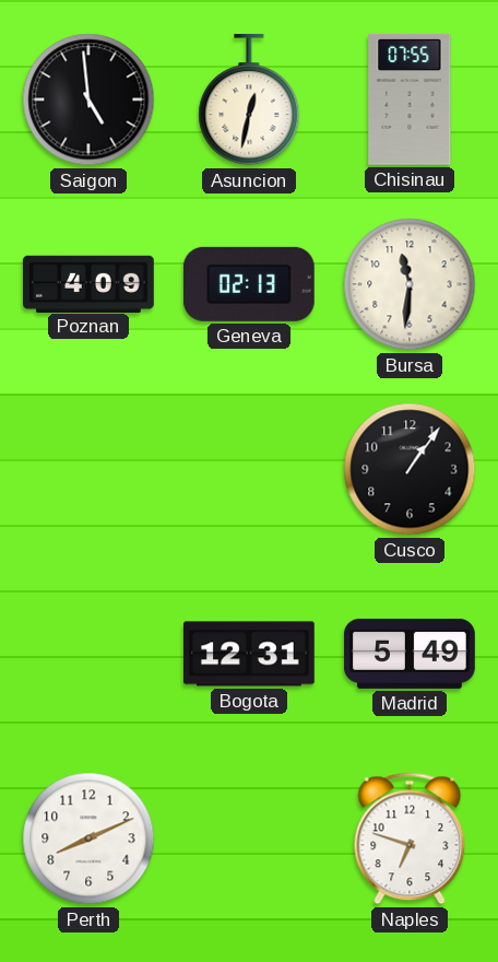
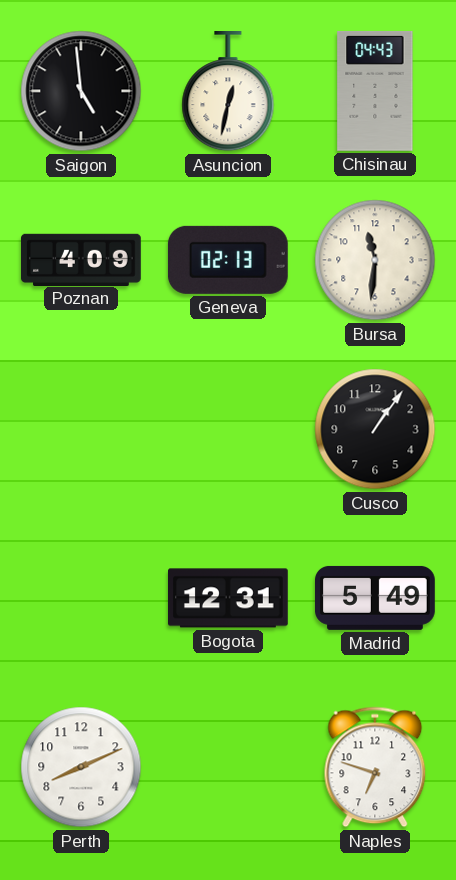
Chisinau: 07:55 -> 04:43
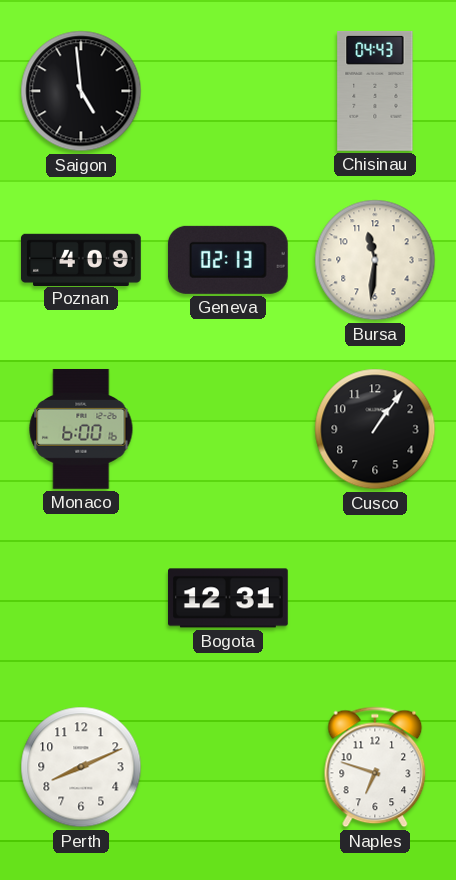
Asuncion: 12:32 -> none
Monaco: none -> 6:00
Madrid: 5:49 -> none
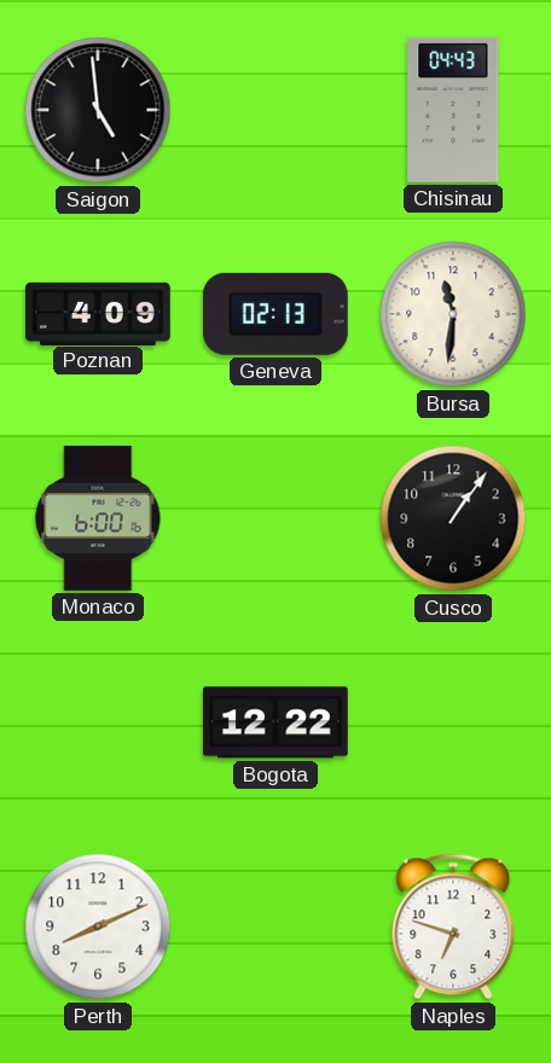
Bogota: 12:31 -> 12:22
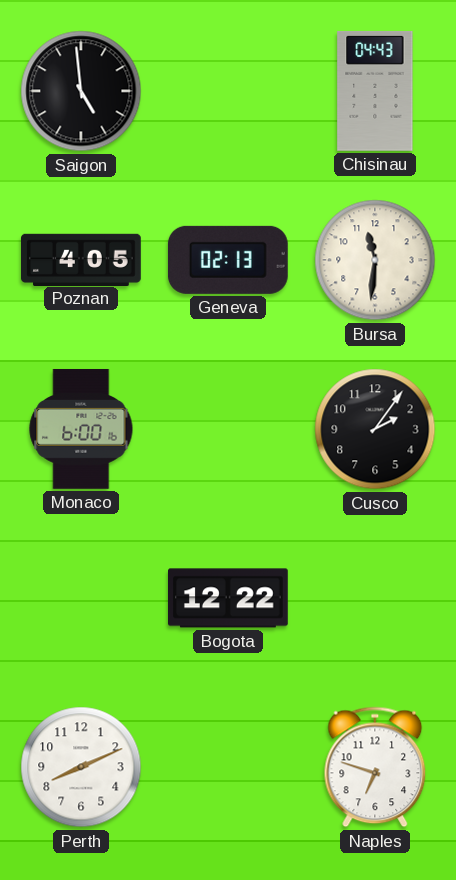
Poznan: 4:09 -> 4:05
Cusco: 1:06 -> 2:06
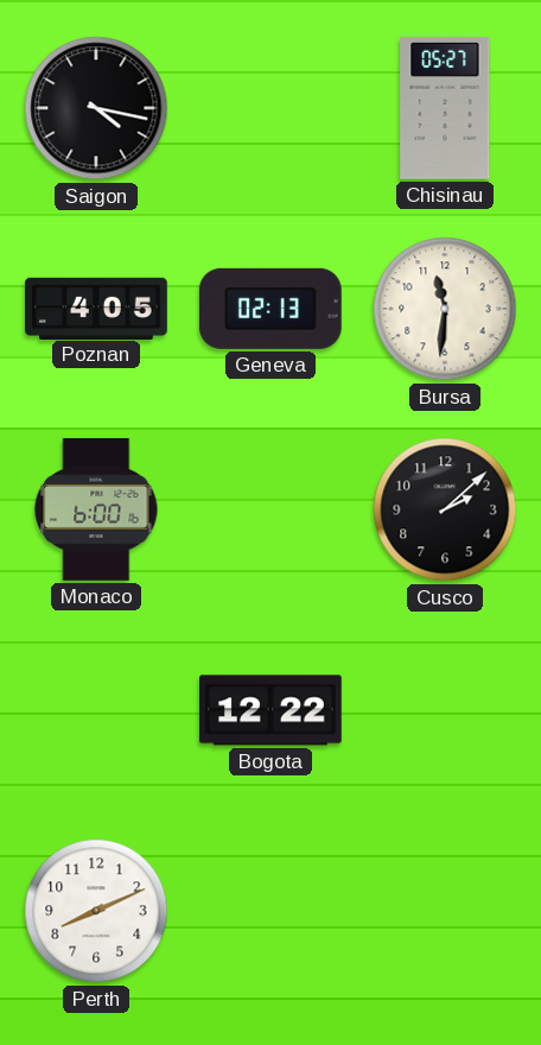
Saigon: 4:59 -> 4:17
Chisinau: 04:43 -> 05:27
Cusco: 2:06 -> 2:08
Naples: 6:48 -> none
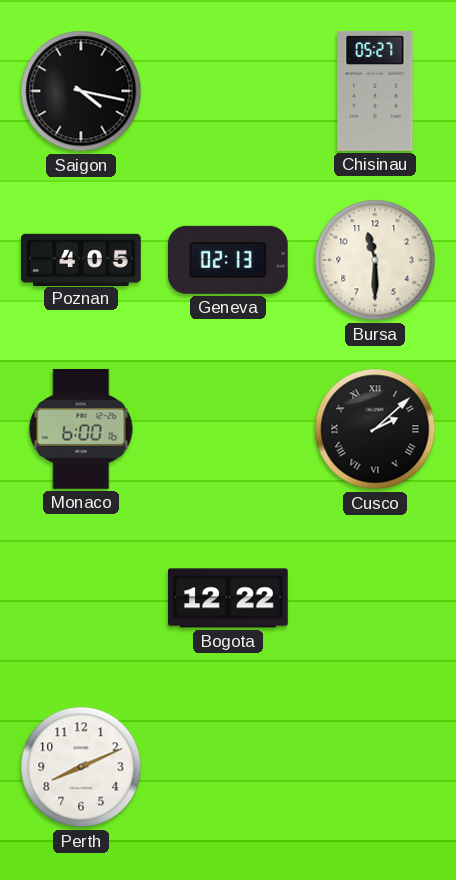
Bursa: 11:31 -> 11:30
Cusco numerals: Arabic -> Roman
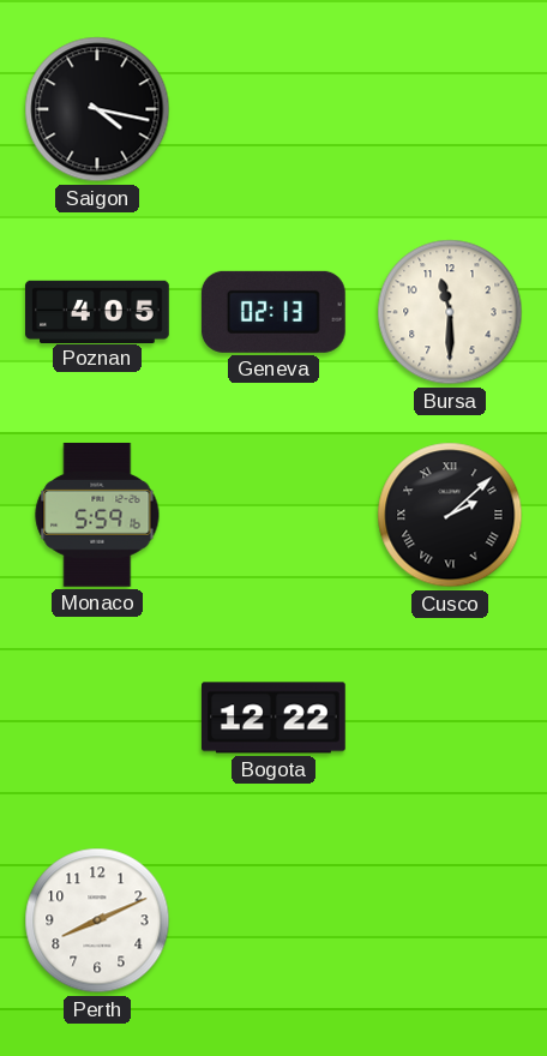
Chisinau: 05:27 -> none
Monaco: 6:00 -> 5:59
